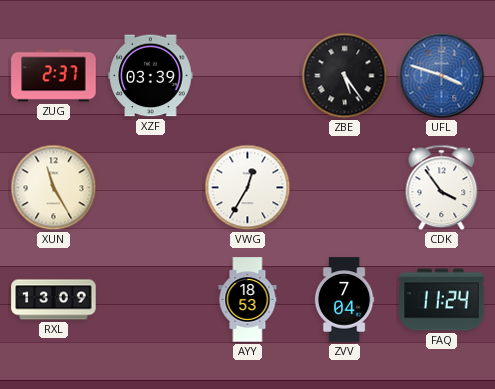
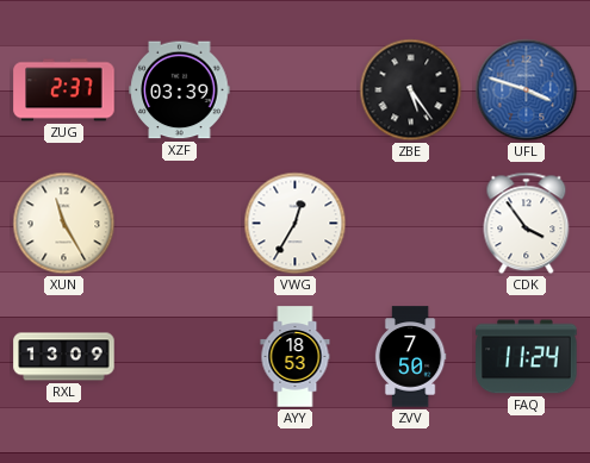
ZVV: 7:04 -> 7:50
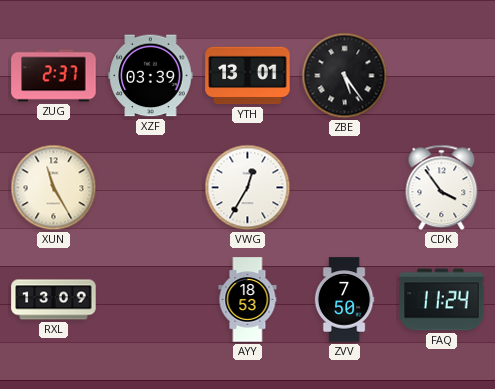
YTH: none -> 13:01
UFL: 3:48 -> none
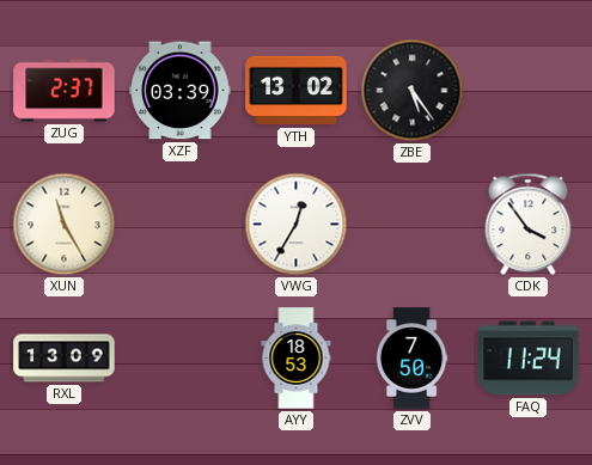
YTH: 13:01 -> 13:02
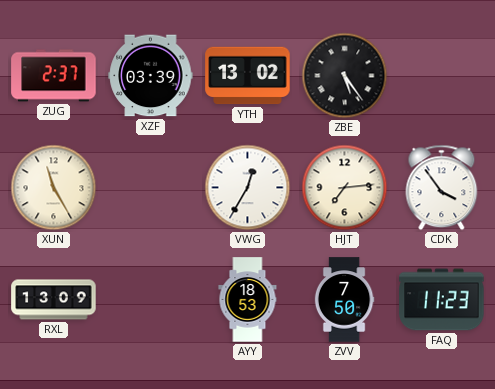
HJT: none -> 7:14
FAQ: 11:24 -> 11:23
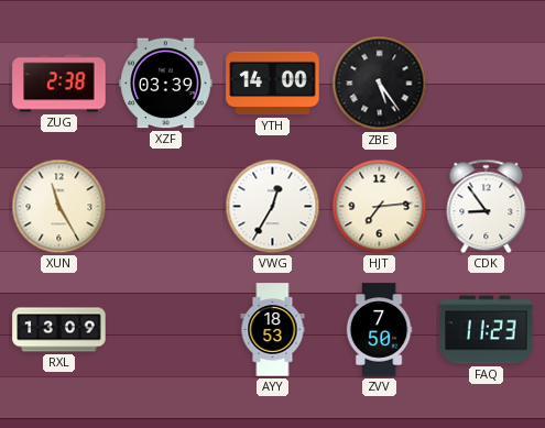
ZUG: 2:37 -> 2:38
YTH: 13:02 -> 14:00
CDK: 3:54 -> 8:54
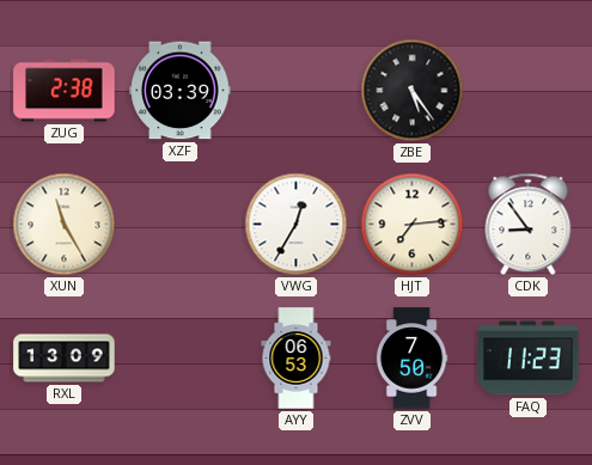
YTH: 14:00 -> none
AYY: 18:53 -> 06:53
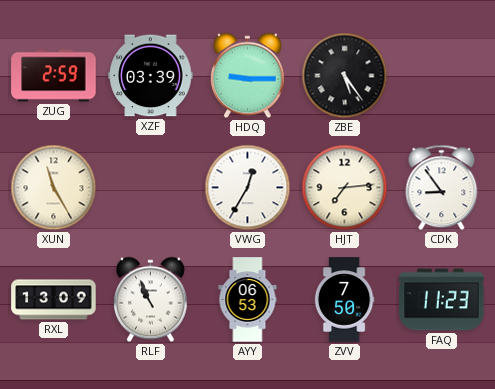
ZUG: 2:38 -> 2:59
HDQ: none -> 9:15
RLF: none -> 10:56
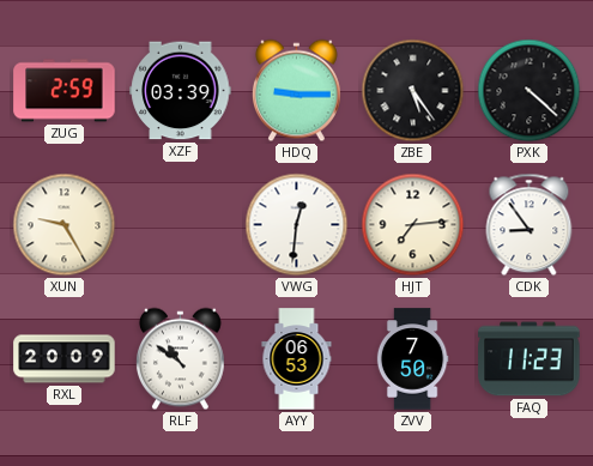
PXK: none -> 4:22
XUN: 11:25 -> 9:25
VWG: 12:35 -> 12:31
RXL: 13:09 -> 20:09
RLF: 10:56 -> 10:51
